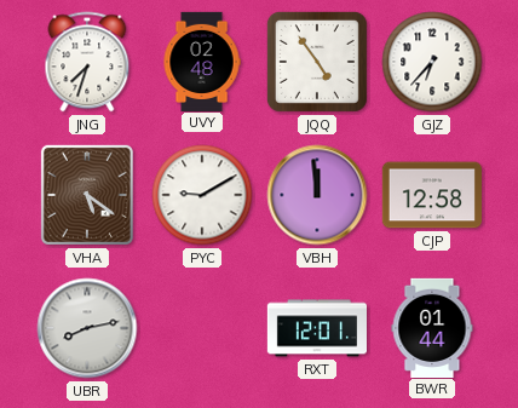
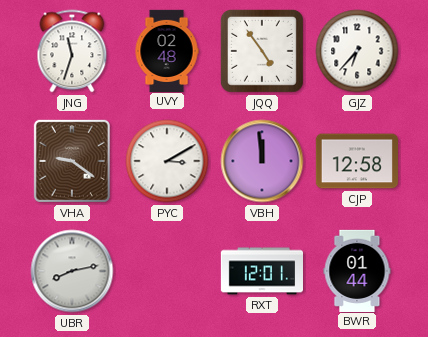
JNG: 7:33 -> 11:33
VHA: 5:21 -> 9:21
PYC: 9:10 -> 3:10
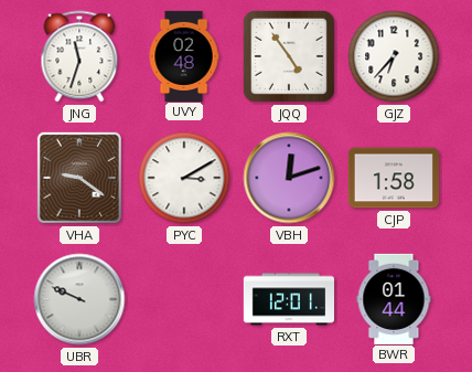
VBH: 11:59 -> 12:12
CJP: 12:58 -> 1:58
UBR: 8:13 -> 9:49
